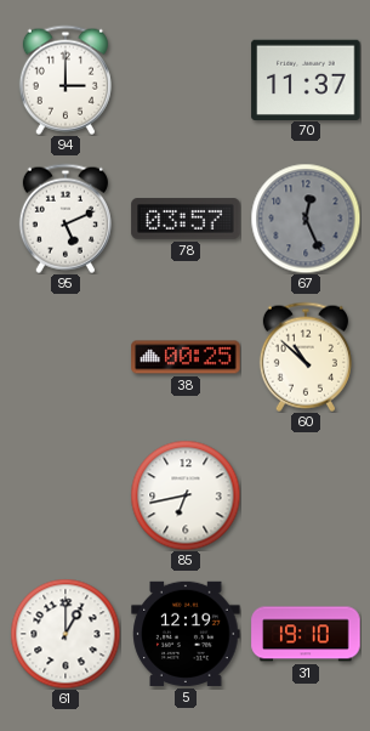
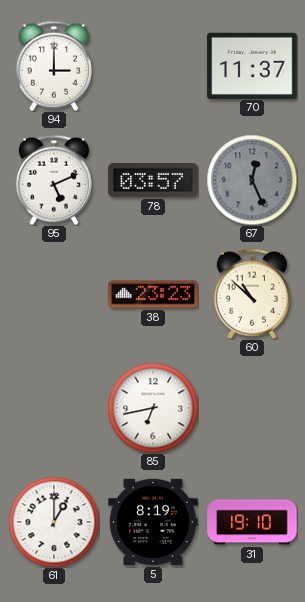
38: 00:25 -> 23:23
5: 12:19 -> 8:19
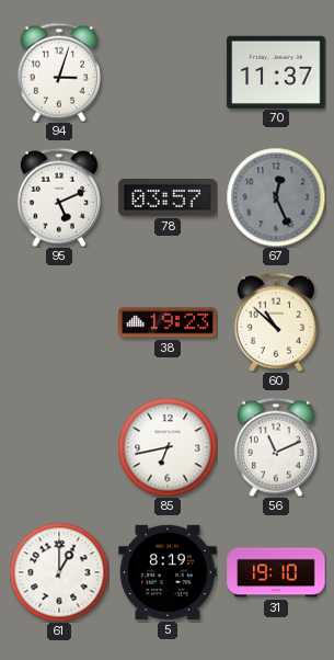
94: 3:00 -> 3:03
38: 23:23 -> 19:23
56: none -> 11:11
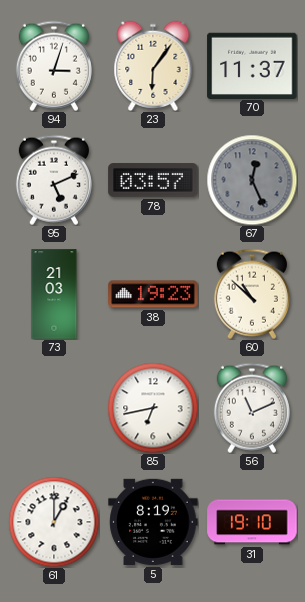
23: none -> 6:06
73: none -> 21:03
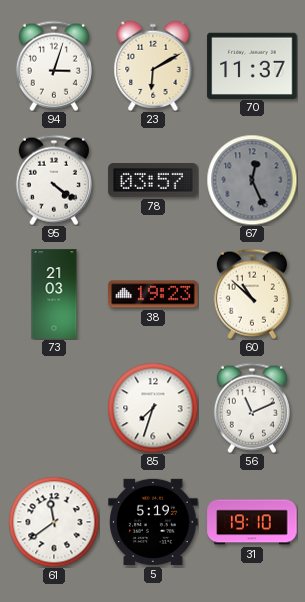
23: 6:06 -> 6:10
95: 5:11 -> 4:21
85: 6:43 -> 7:33
61: 1:00 -> 11:39
5: 8:19 -> 5:19
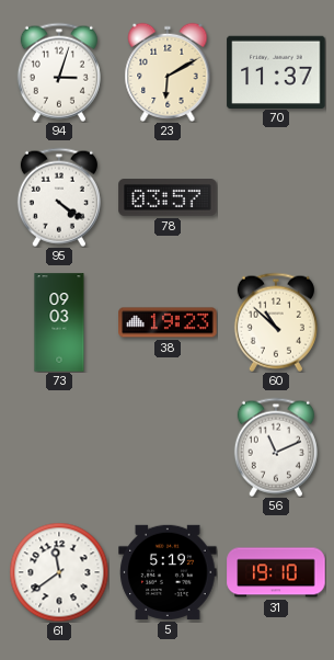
67: 12:26 -> none
73: 21:03 -> 09:03
85: 7:33 -> none
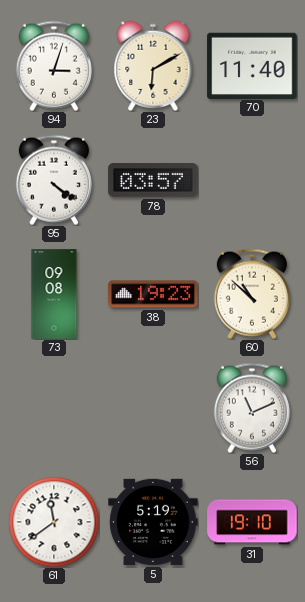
70: 11:37 -> 11:40
73: 09:03 -> 09:08
